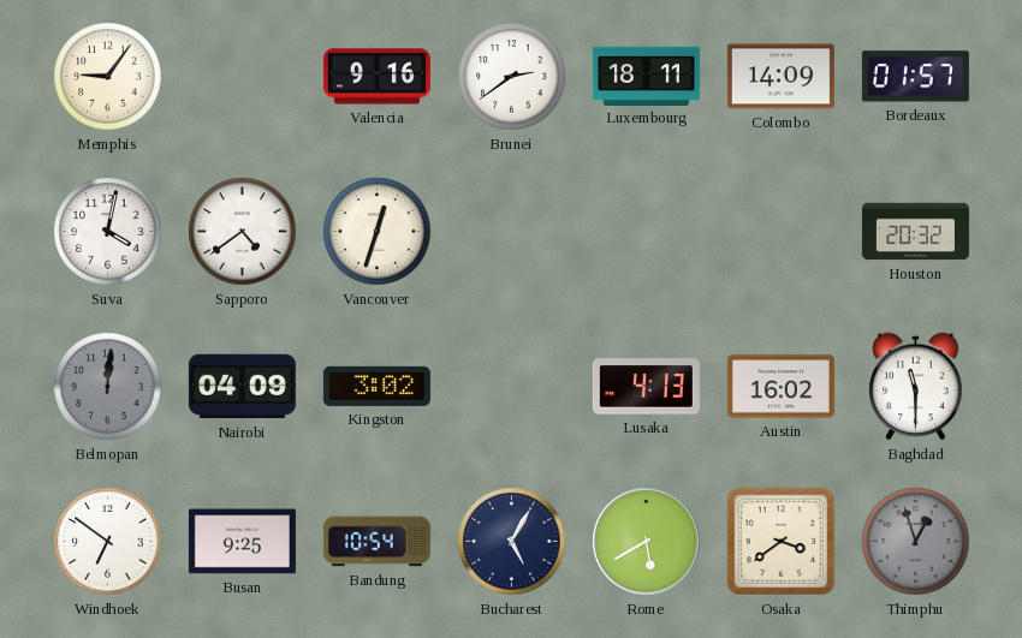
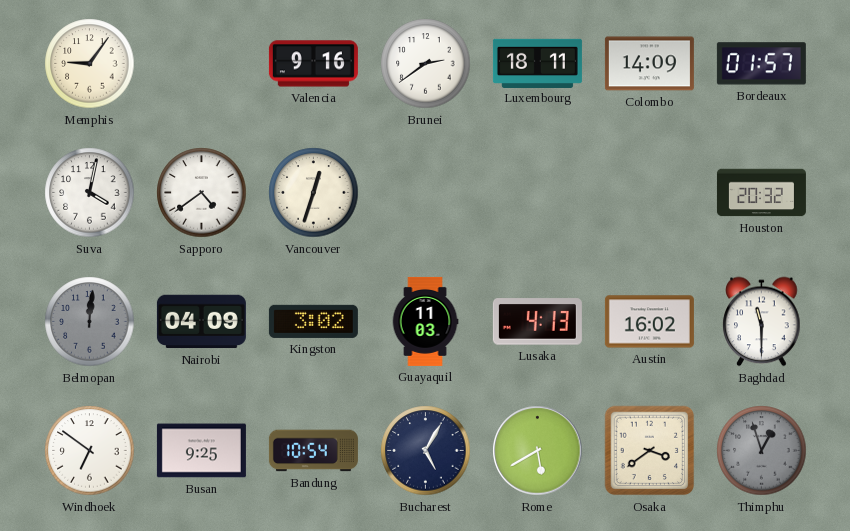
Guayaquil: none -> 11:03
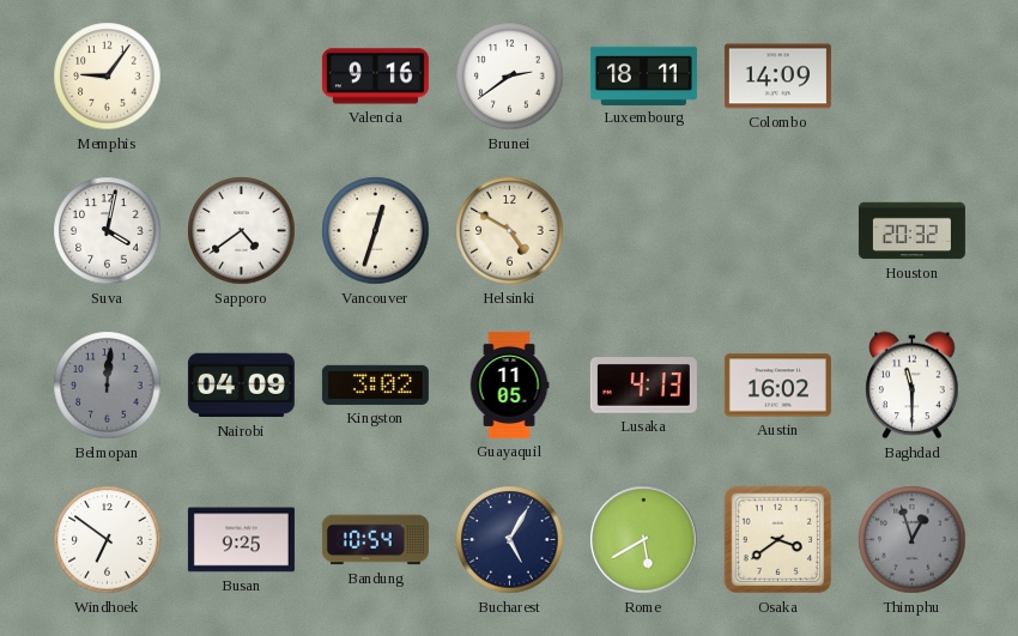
Bordeaux: 01:57 -> none
Helsinki: none -> 4:50
Guayaquil: 11:03 -> 11:05
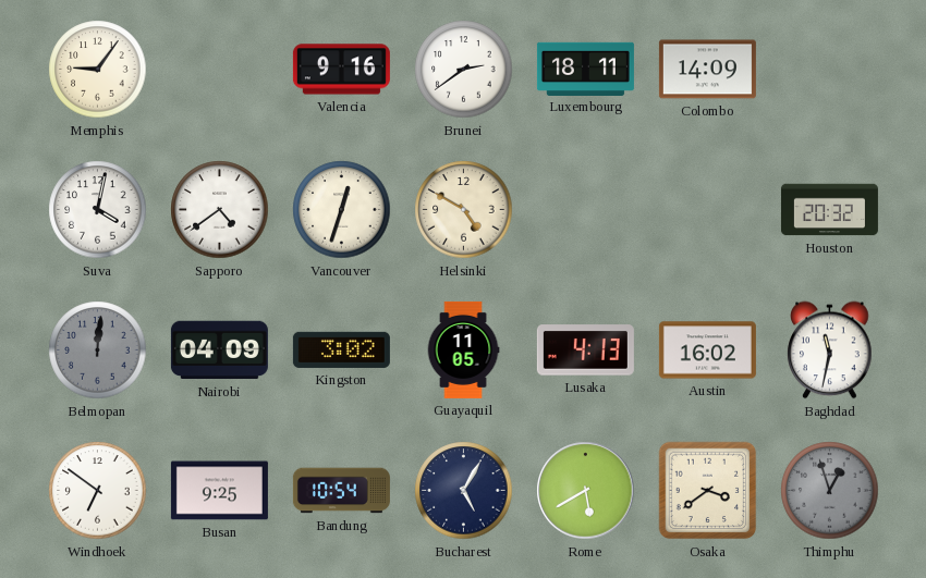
Baghdad: 11:30 -> 11:32
